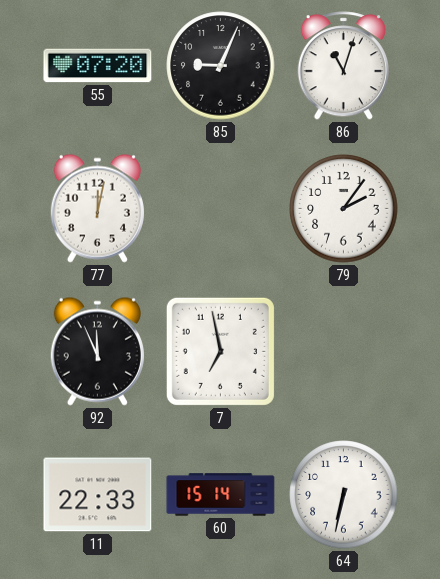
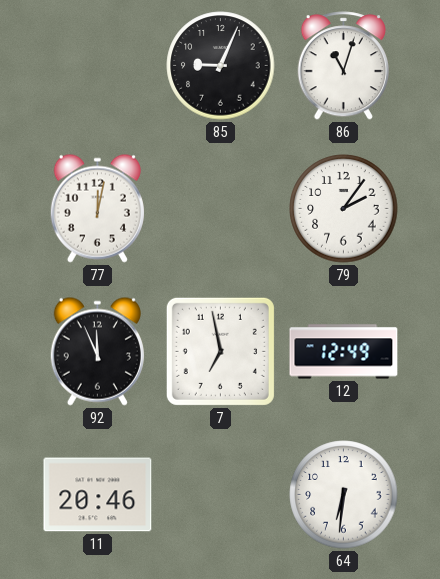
55: 07:20 -> none
12: none -> 12:49
11: 22:33 -> 20:46
60: 15:14 -> none
64: 6:32 -> 6:31
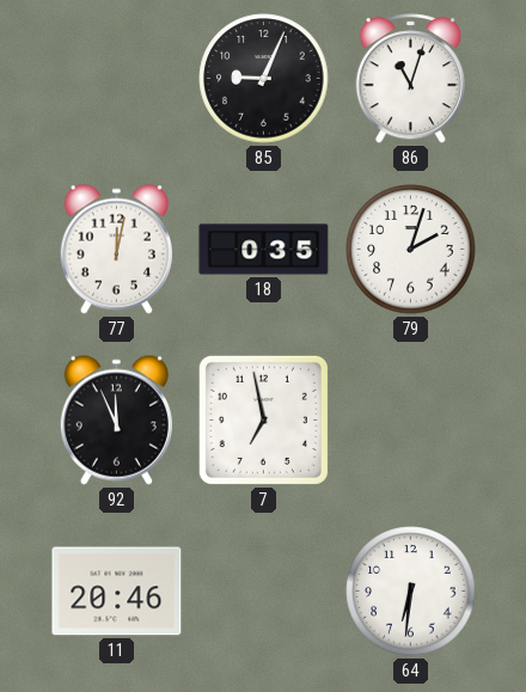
18: none -> 0:35
79: 2:06 -> 2:03
12: 12:49 -> none
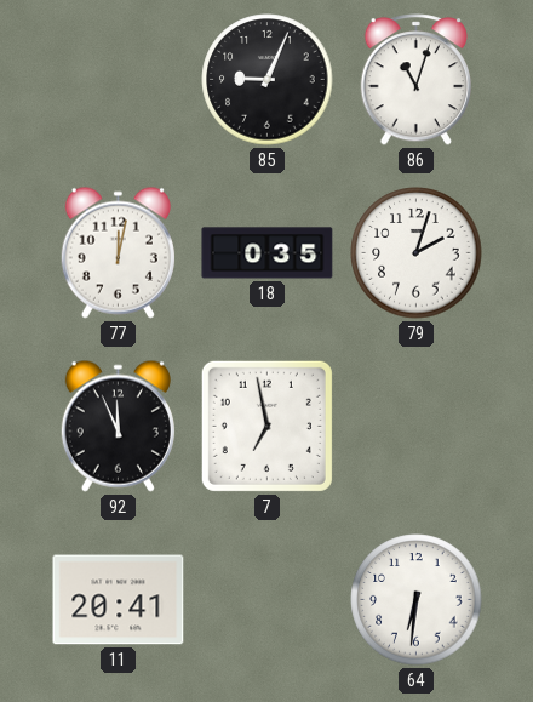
11: 20:46 -> 20:41
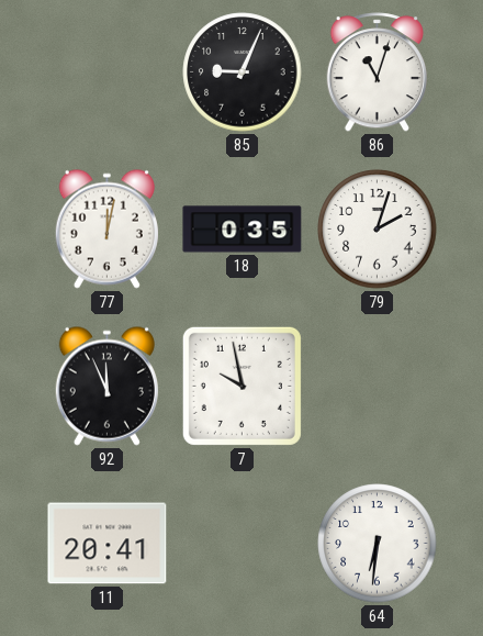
7: 6:58 -> 9:58
